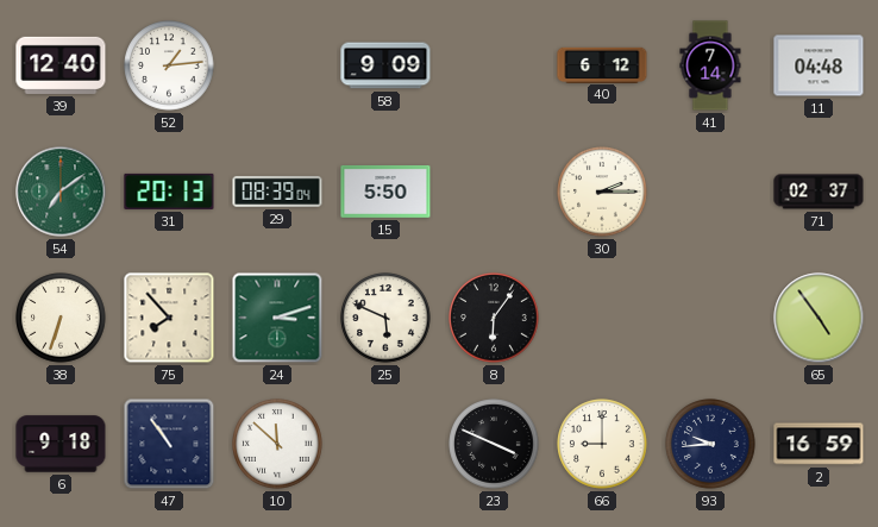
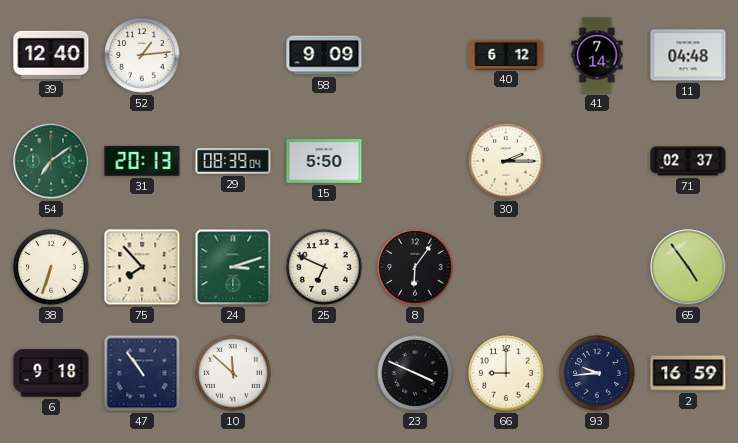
25: 5:49 -> 6:49
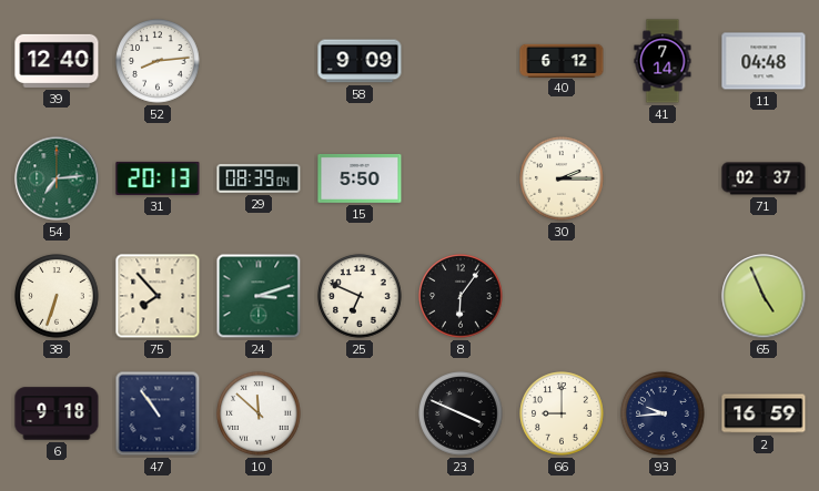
52: 1:14 -> 8:14
54: 7:09 -> 7:14
65: 4:54 -> 4:56
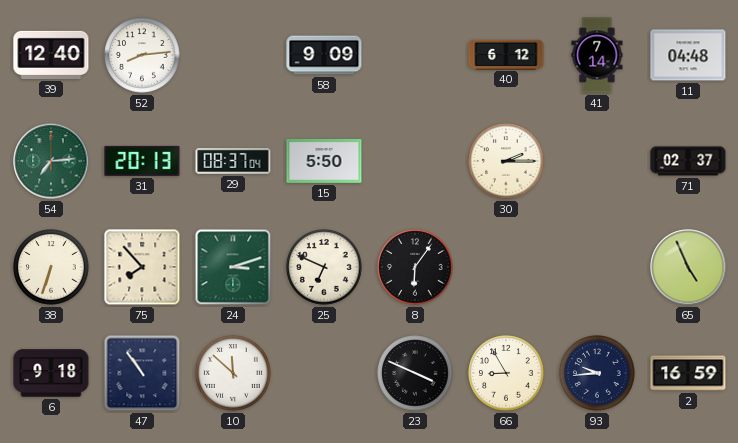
29: 08:39 -> 08:37
66: 9:00 -> 8:55
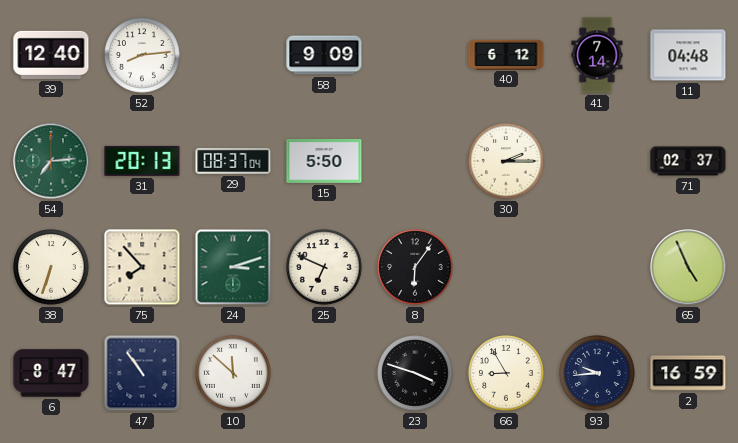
6: 9:18 -> 8:47
23: 3:49 -> 3:48
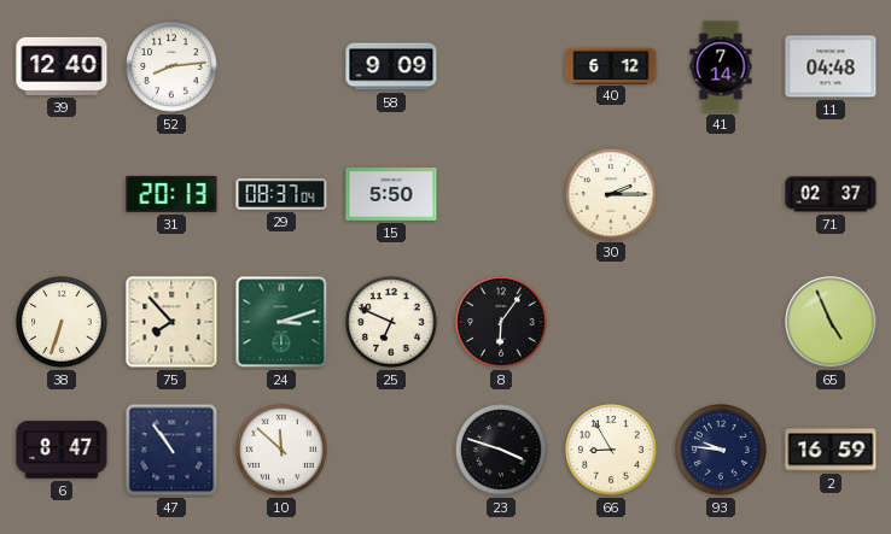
54: 7:14 -> none
93: 9:44 -> 9:46
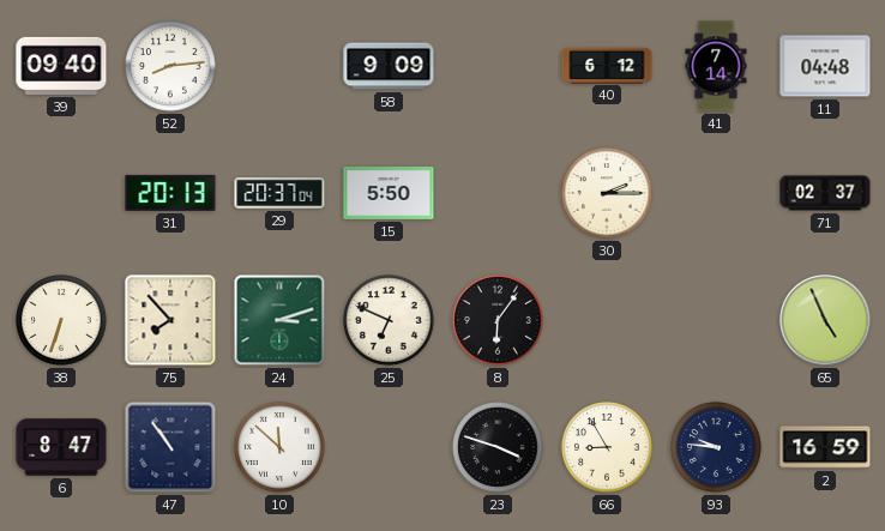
39: 12:40 -> 09:40
29: 08:37 -> 20:37
